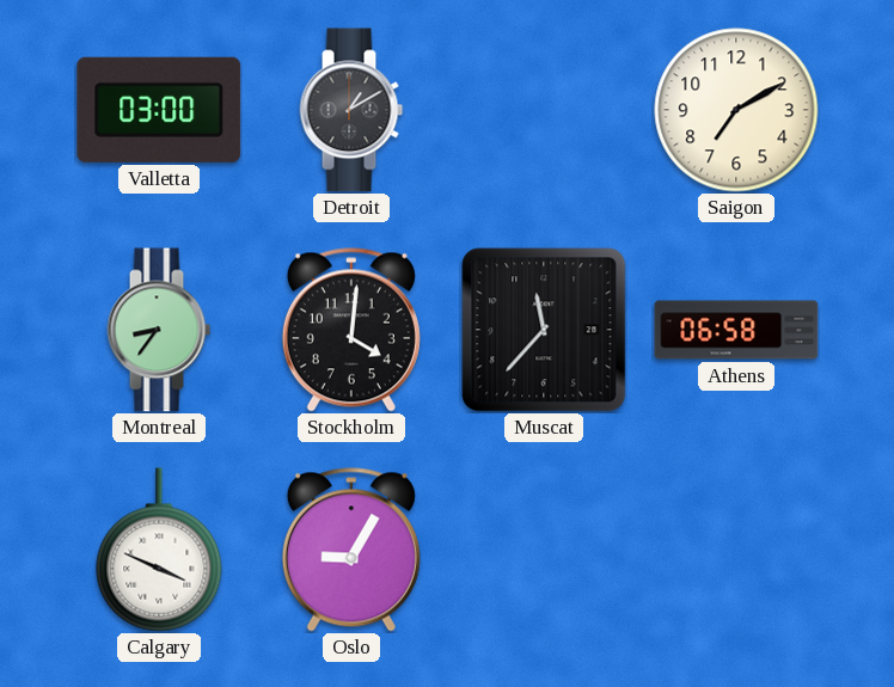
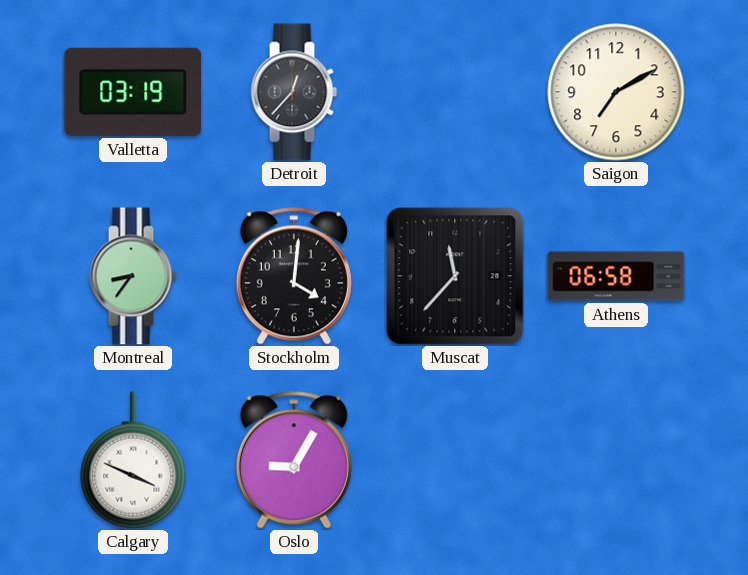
Valletta: 03:00 -> 03:19
Detroit: 1:10 -> 12:37
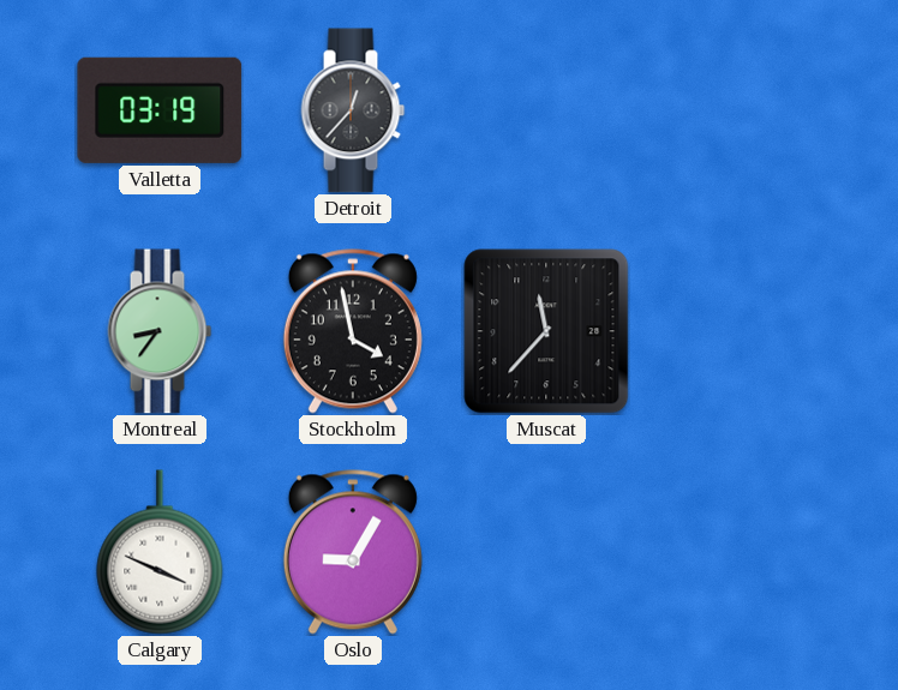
Saigon: 7:10 -> none
Stockholm: 4:01 -> 3:58
Athens: 06:58 -> none
